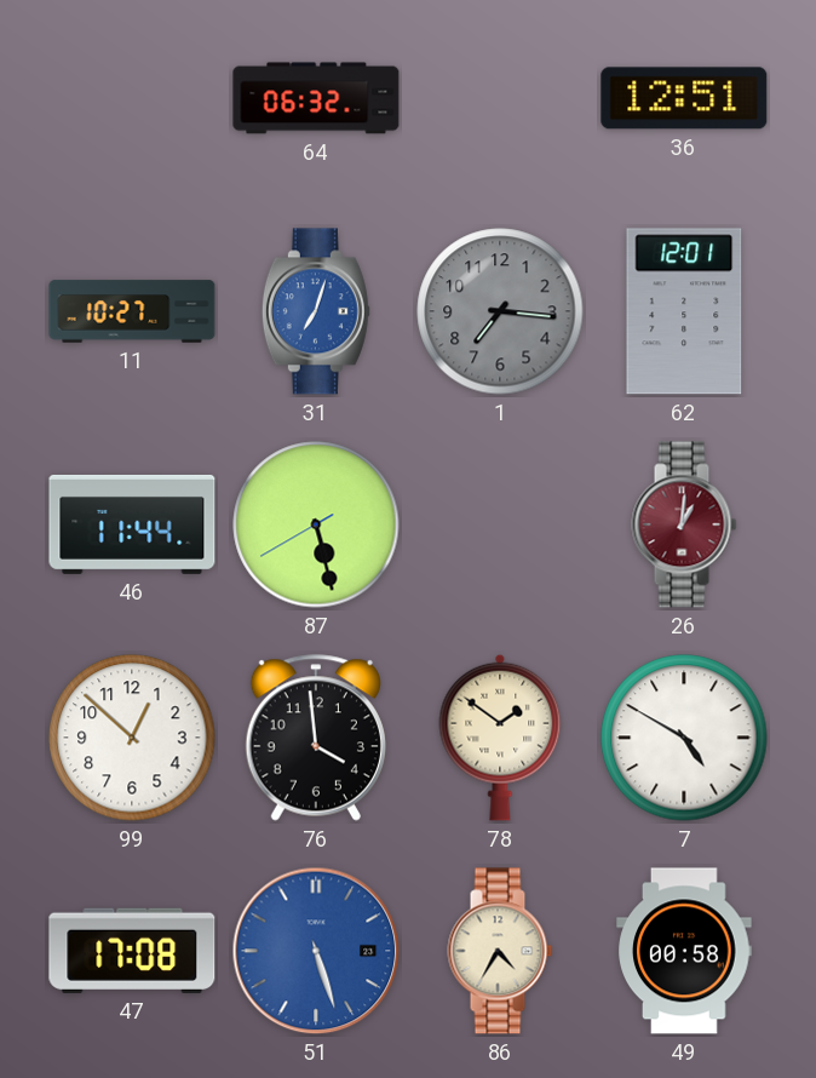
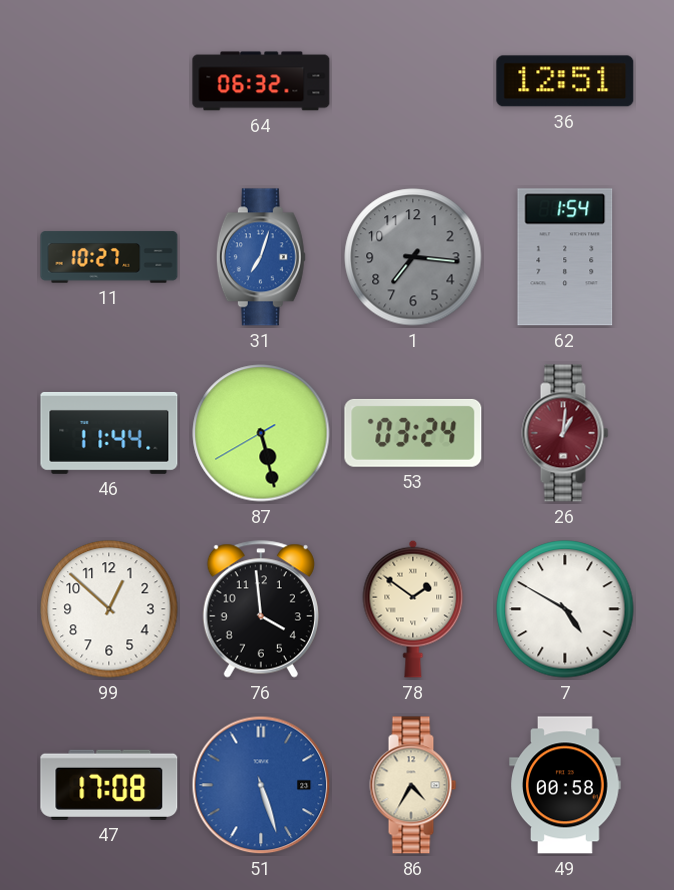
62: 12:01 -> 1:54
53: none -> 03:24
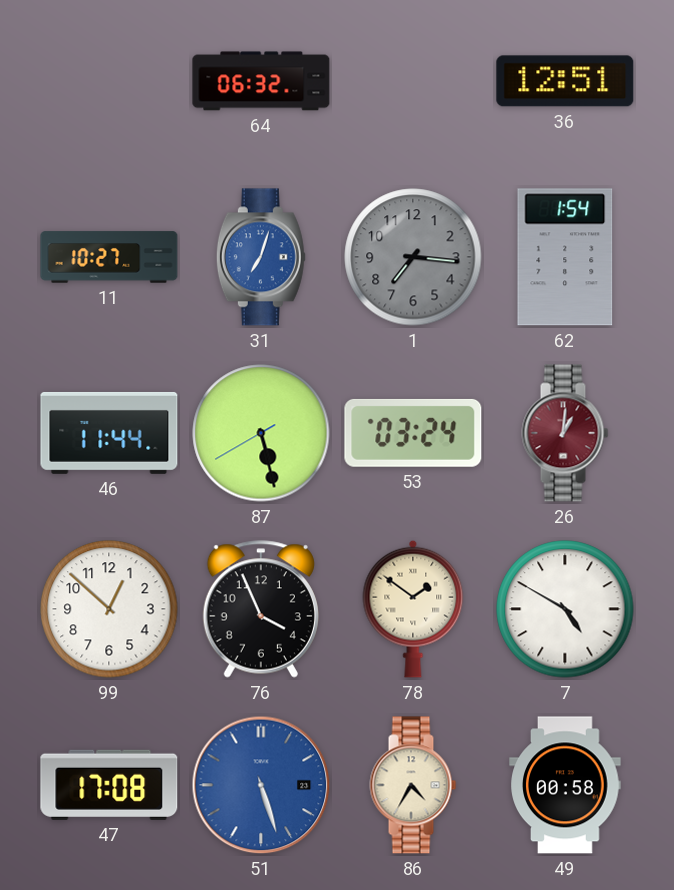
76: 3:59 -> 3:56
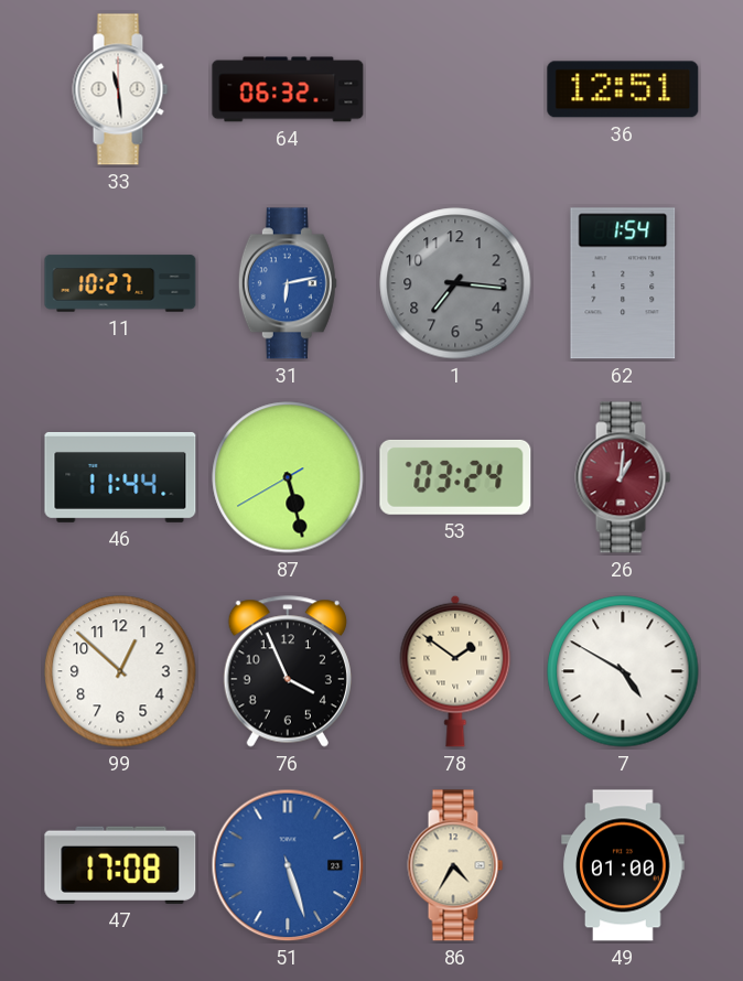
33: none -> 11:29
31: 7:03 -> 6:13
49: 00:58 -> 01:00
